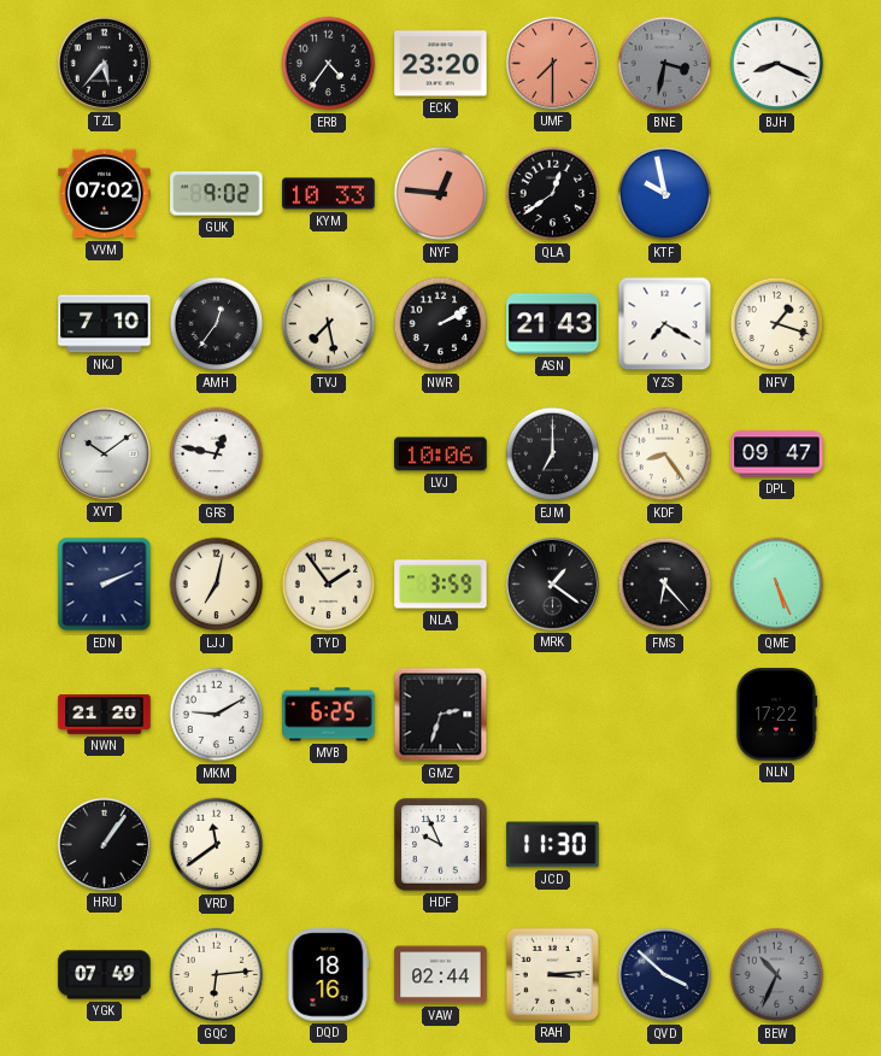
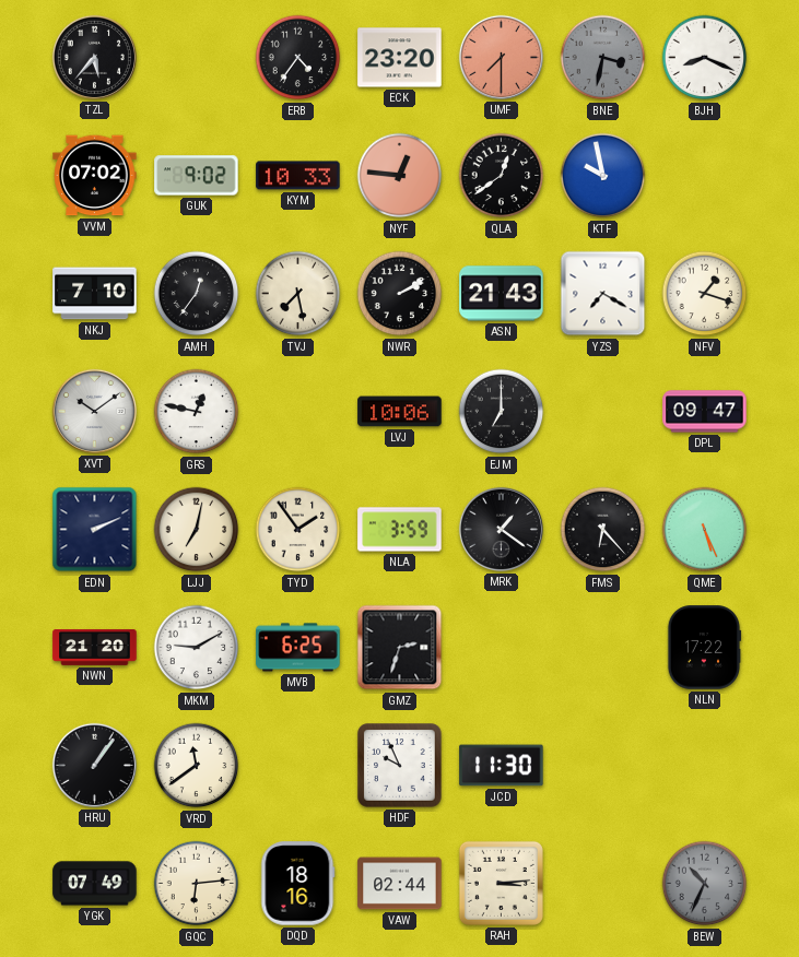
KDF: 8:24 -> none
QVD: 3:52 -> none
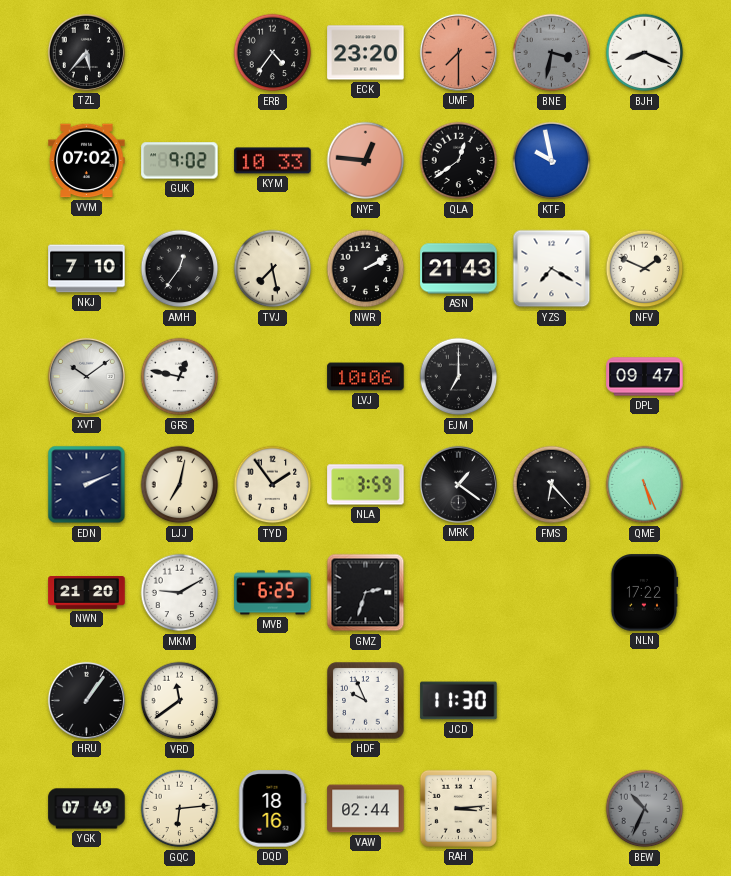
NFV: 1:18 -> 1:49
